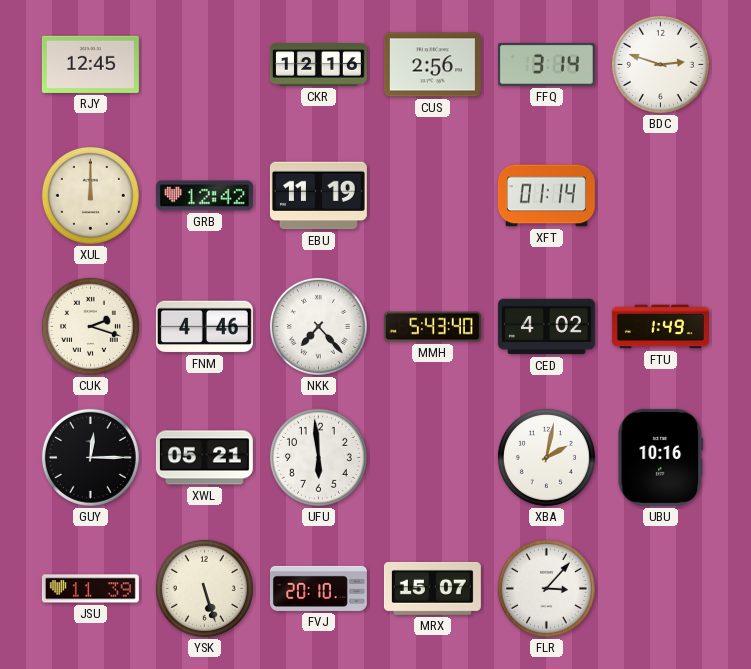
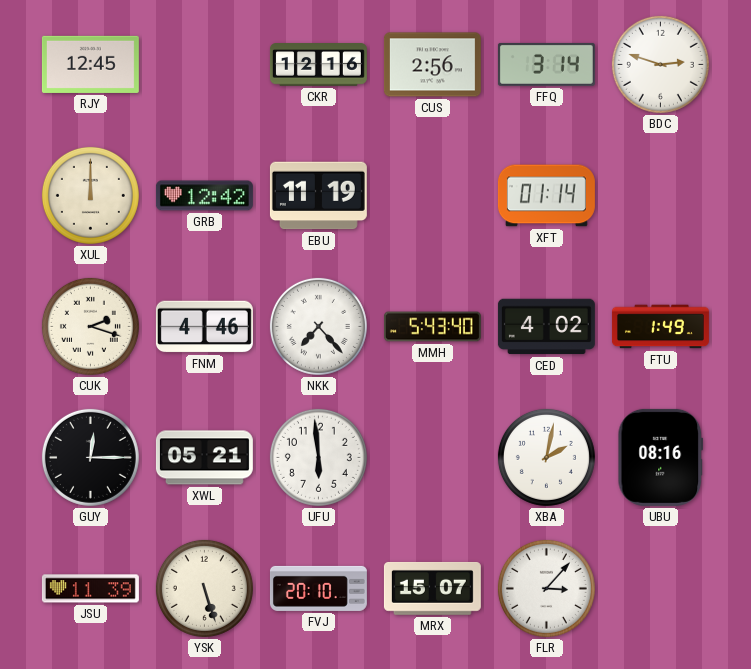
UBU: 10:16 -> 08:16
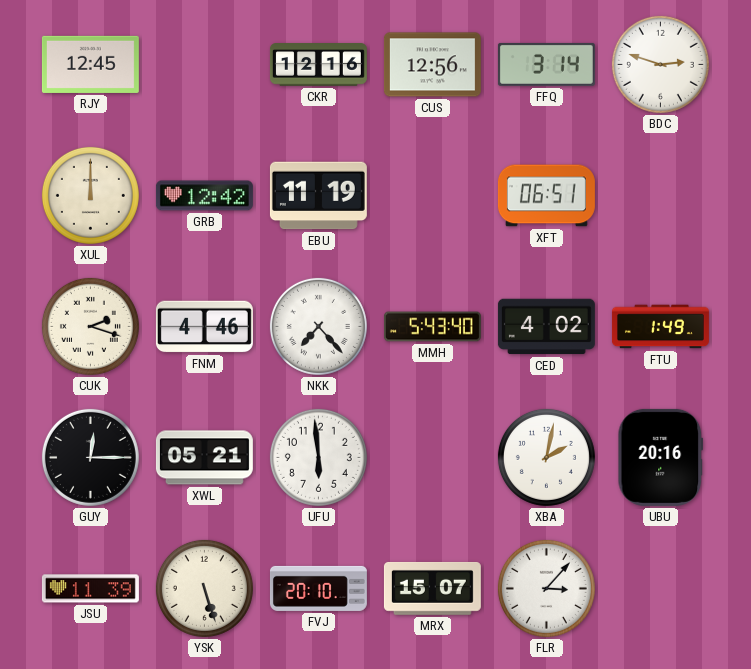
CUS: 2:56 -> 12:56
XFT: 01:14 -> 06:51
UBU: 08:16 -> 20:16
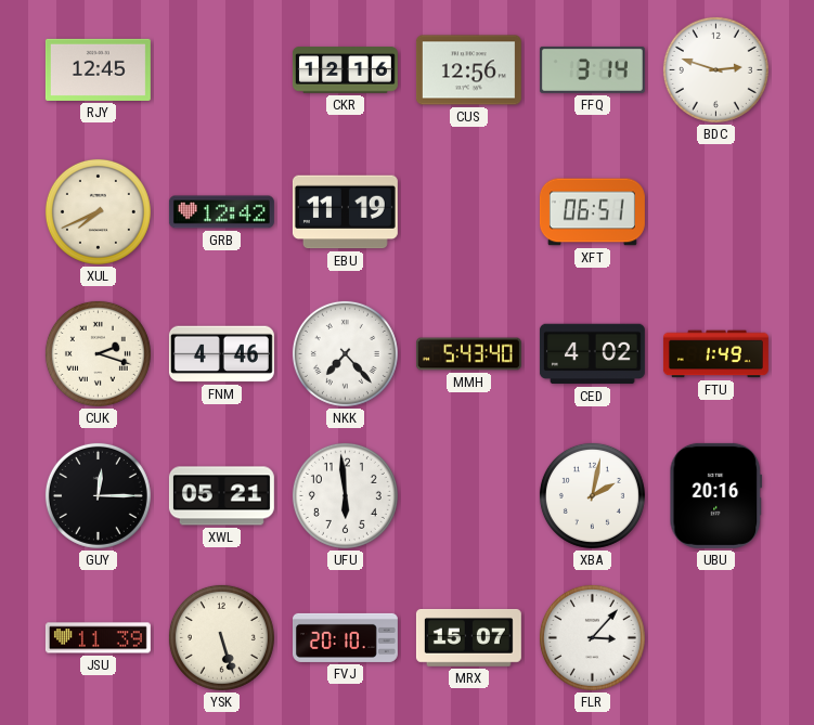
XUL: 12:00 -> 7:41
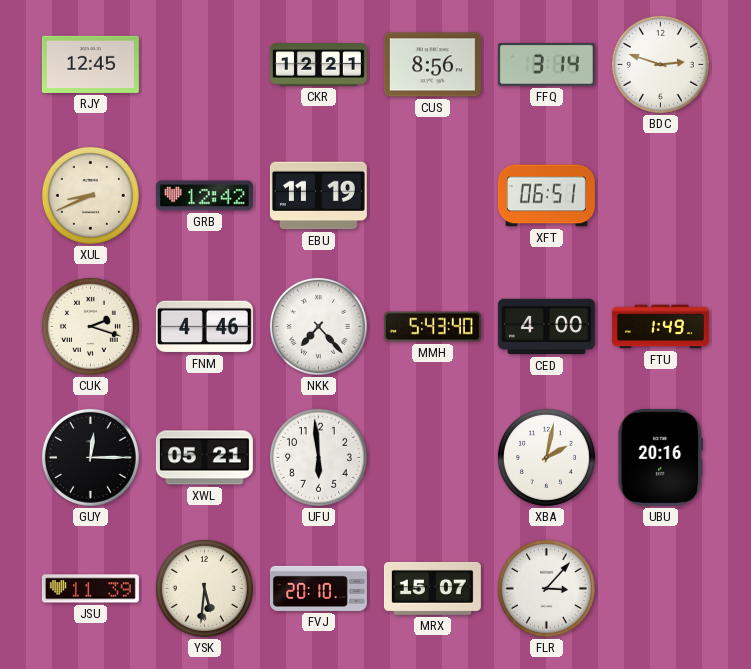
CKR: 12:16 -> 12:21
CUS: 12:56 -> 8:56
XUL: 7:41 -> 8:41
CED: 4:02 -> 4:00
YSK: 5:27 -> 5:31
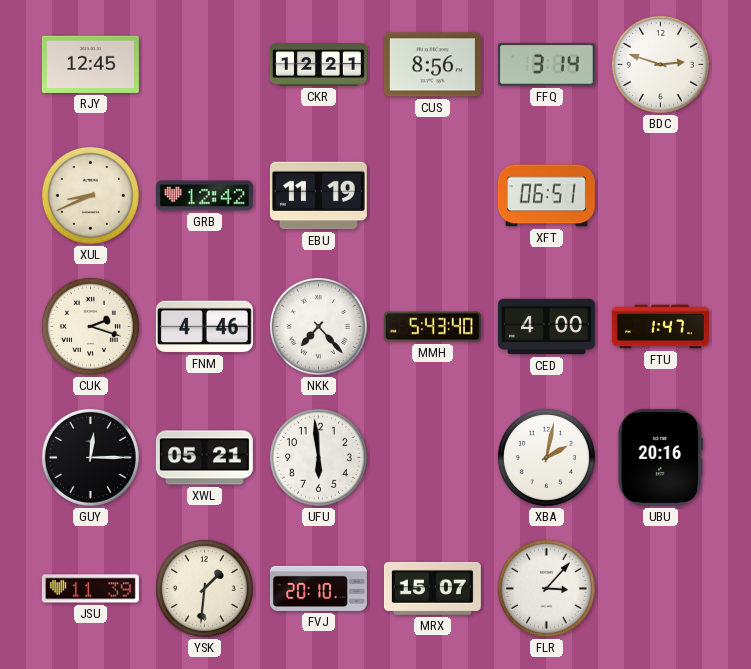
FTU: 1:49 -> 1:47
YSK: 5:31 -> 1:31
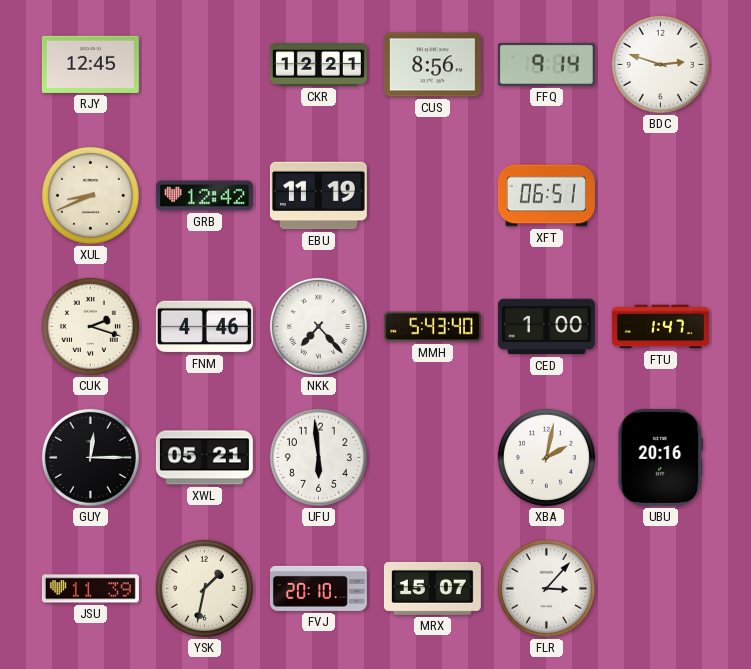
FFQ: 3:14 -> 9:14
CED: 4:00 -> 1:00
YSK: 1:31 -> 1:32
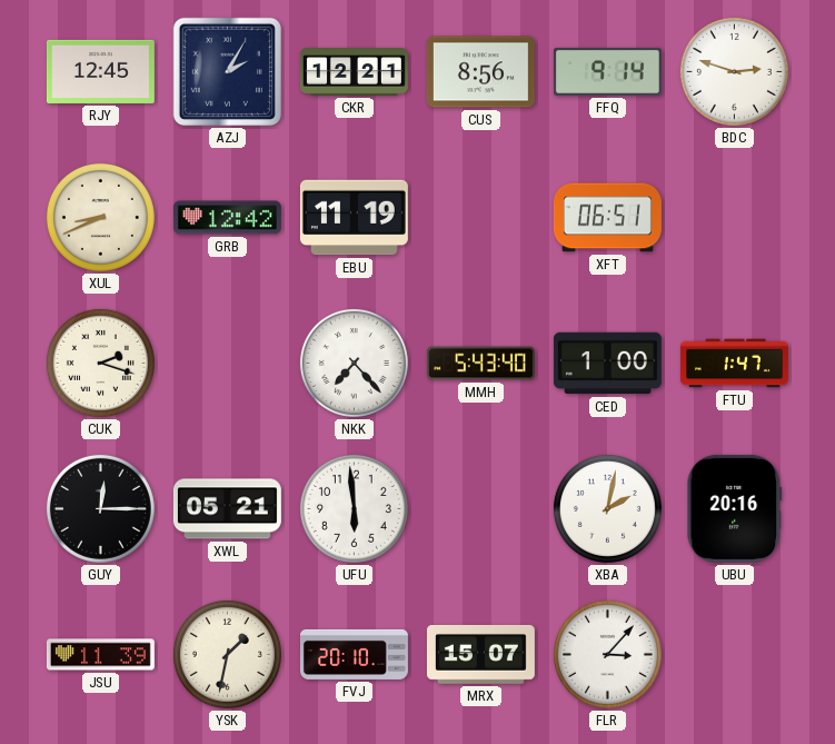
AZJ: none -> 2:05
FNM: 4:46 -> none
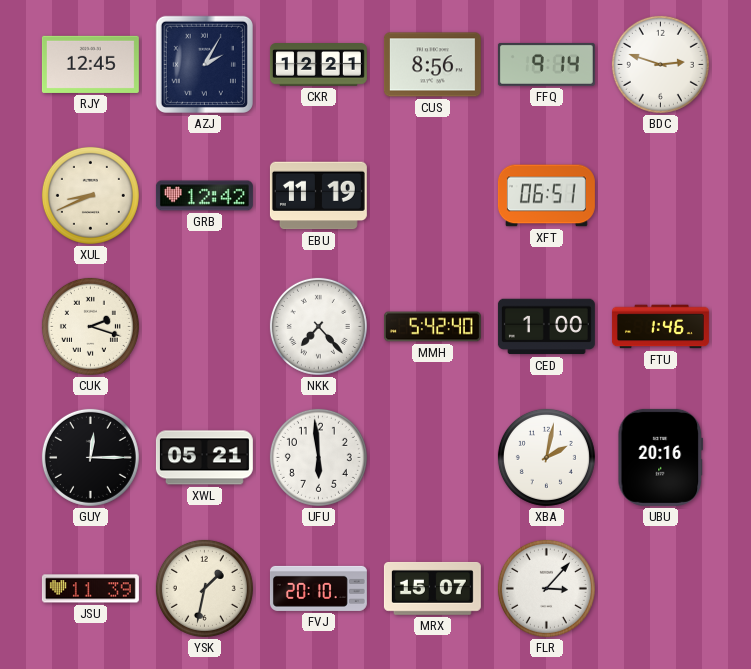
MMH: 5:43 -> 5:42
FTU: 1:47 -> 1:46
